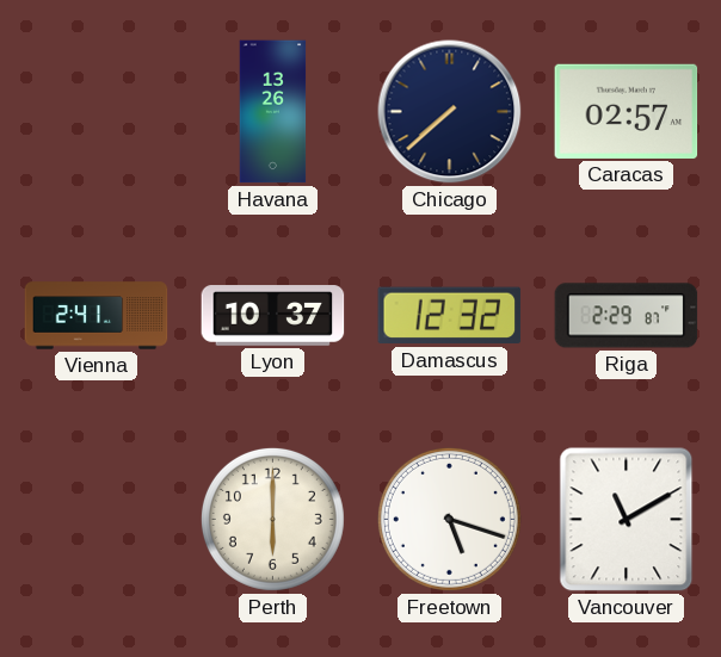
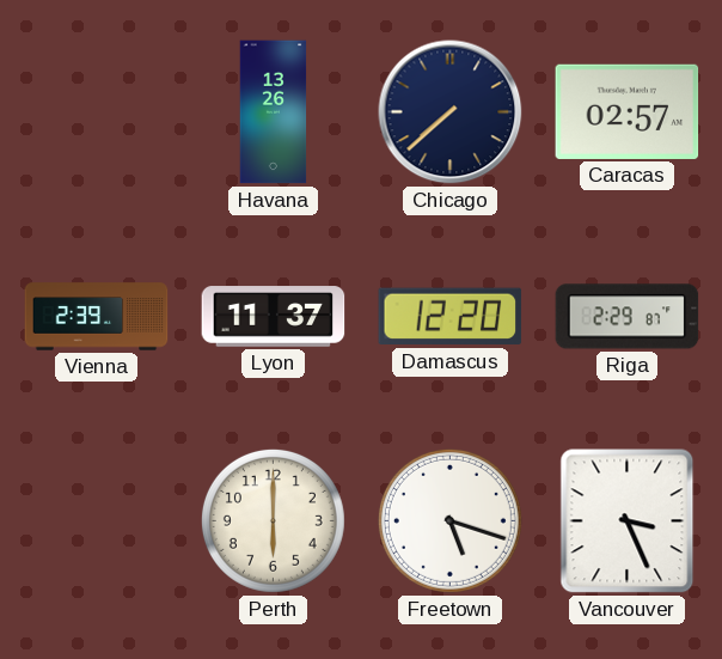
Vienna: 2:41 -> 2:39
Lyon: 10:37 -> 11:37
Damascus: 12:32 -> 12:20
Vancouver: 11:10 -> 3:26
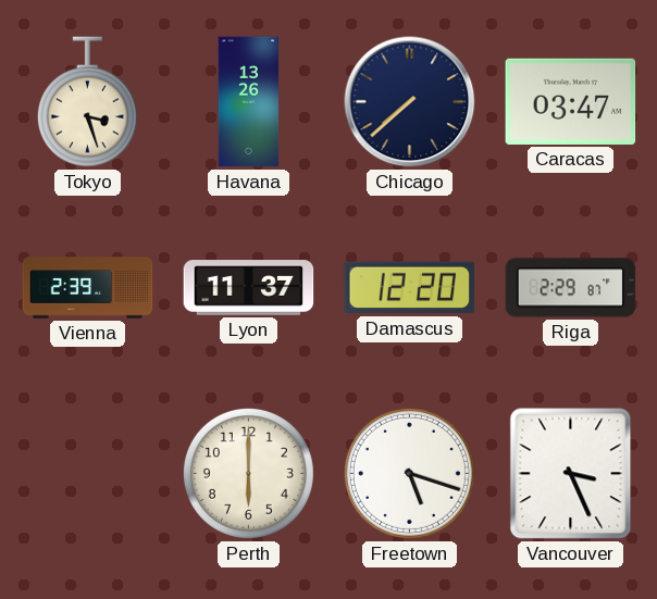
Tokyo: none -> 3:27
Caracas: 02:57 -> 03:47
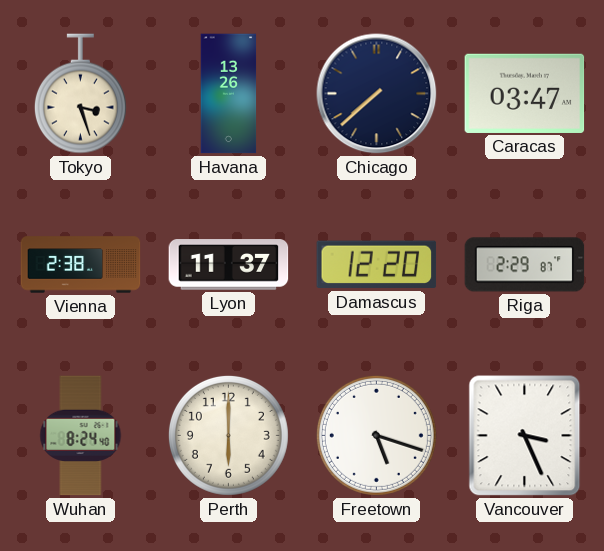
Vienna: 2:39 -> 2:38
Wuhan: none -> 8:24
